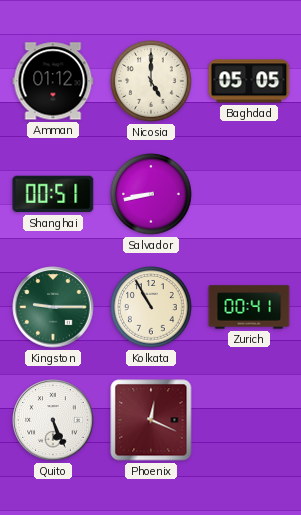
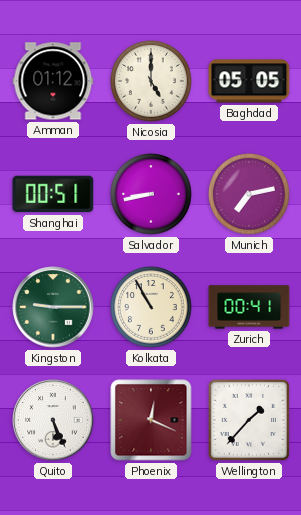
Munich: none -> 7:13
Wellington: none -> 1:37
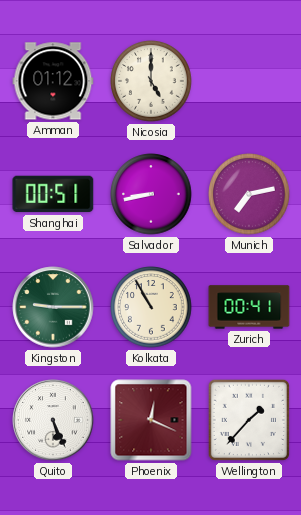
Baghdad: 05:05 -> none
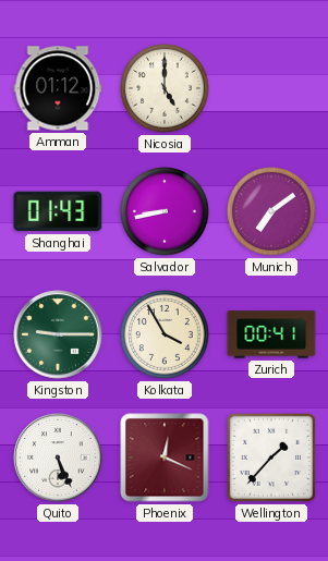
Shanghai: 00:51 -> 01:43
Munich: 7:13 -> 7:09
Kolkata: 10:55 -> 3:55
